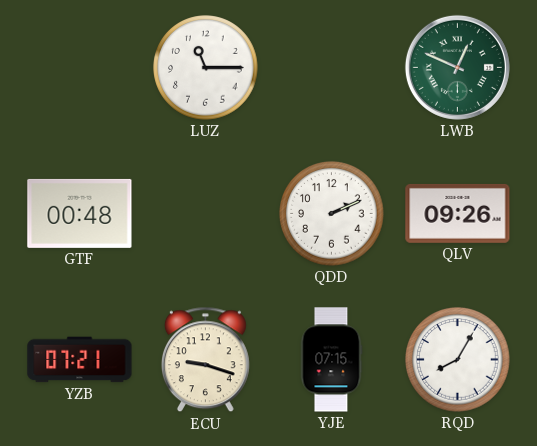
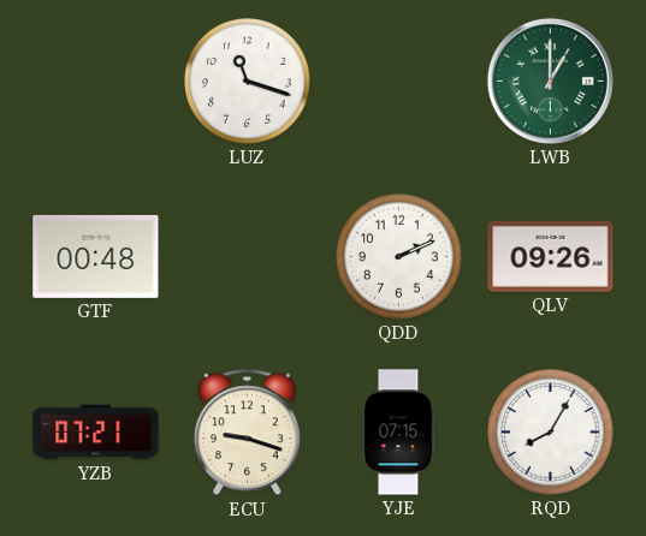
LUZ: 11:15 -> 11:18
LWB: 12:49 -> 1:00
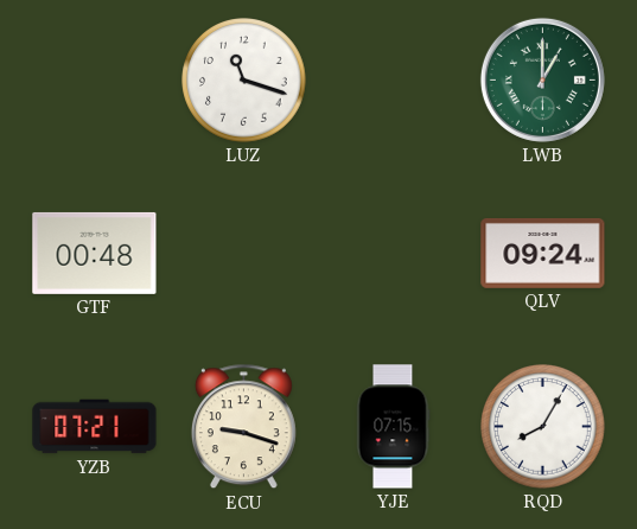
QDD: 2:11 -> none
QLV: 09:26 -> 09:24
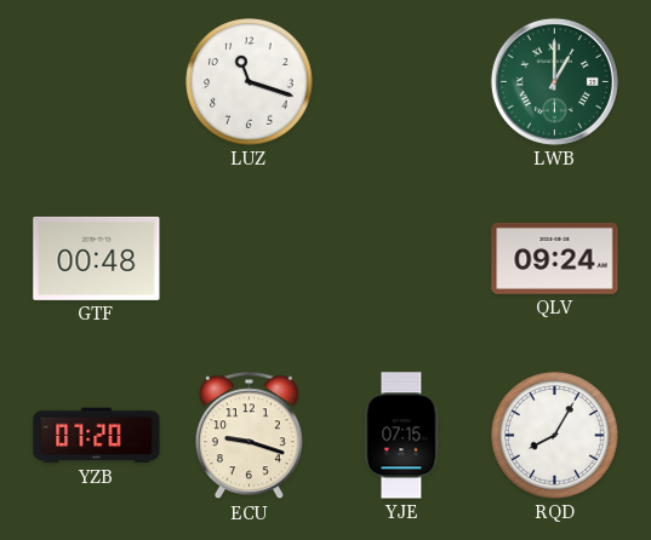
YZB: 07:21 -> 07:20
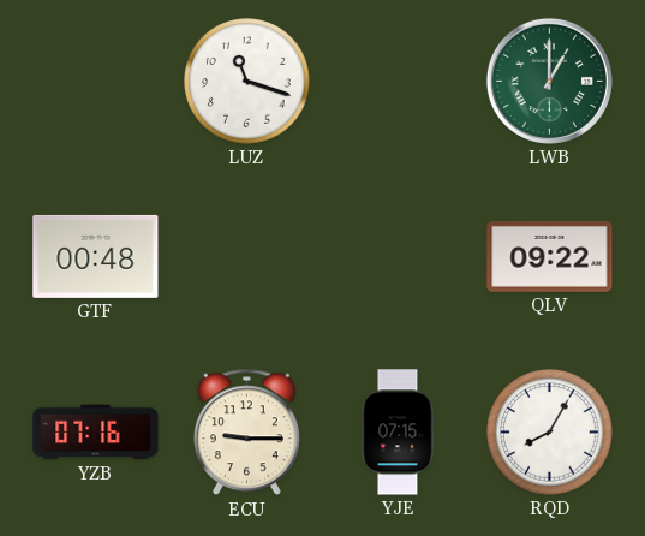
QLV: 09:24 -> 09:22
YZB: 07:20 -> 07:16
ECU: 9:18 -> 9:15
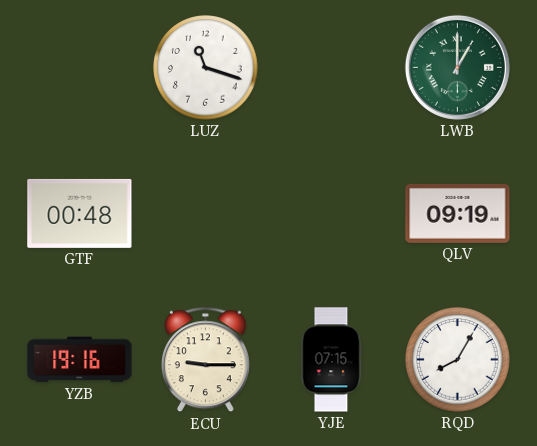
QLV: 09:22 -> 09:19
YZB: 07:16 -> 19:16
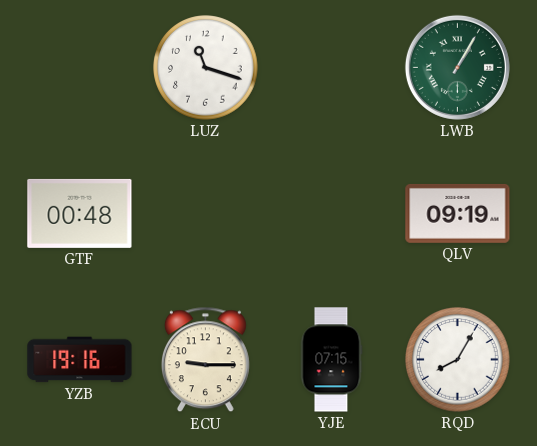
LWB: 1:00 -> 1:05
